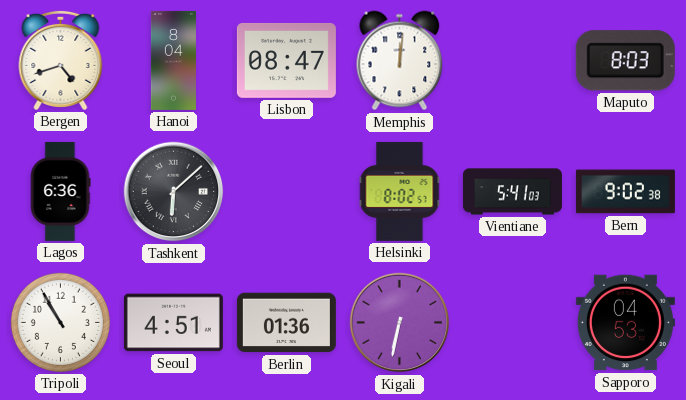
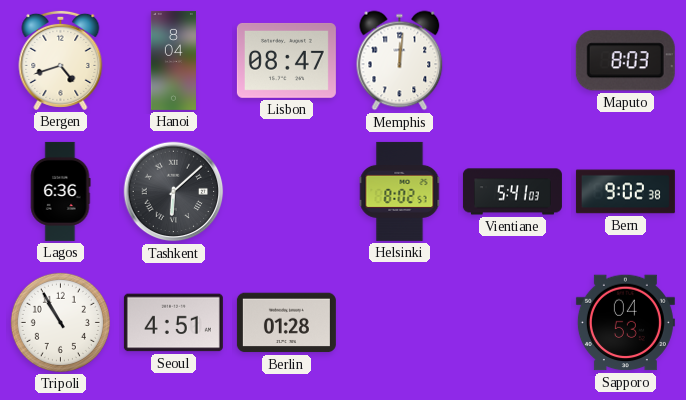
Berlin: 01:36 -> 01:28
Kigali: 6:32 -> none
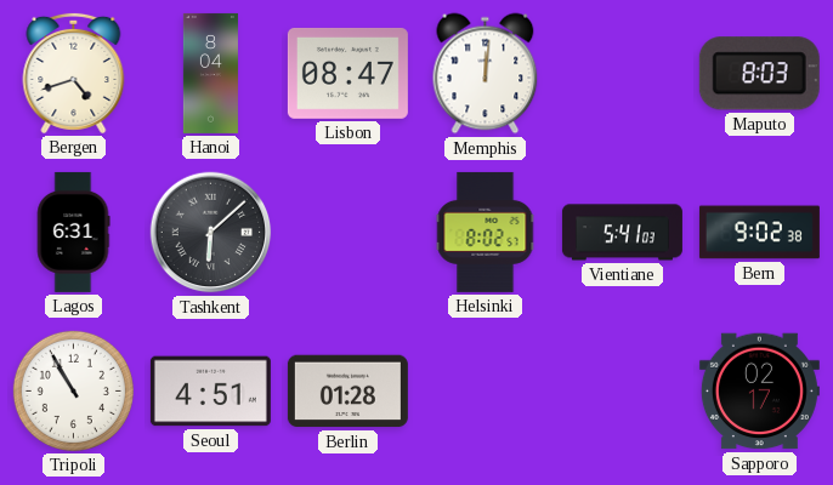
Lagos: 6:36 -> 6:31
Sapporo: 04:53 -> 02:17
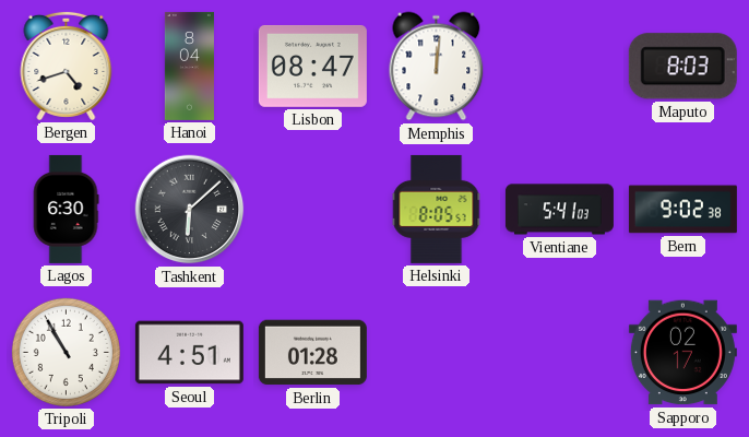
Lagos: 6:31 -> 6:30
Helsinki: 8:02 -> 8:05
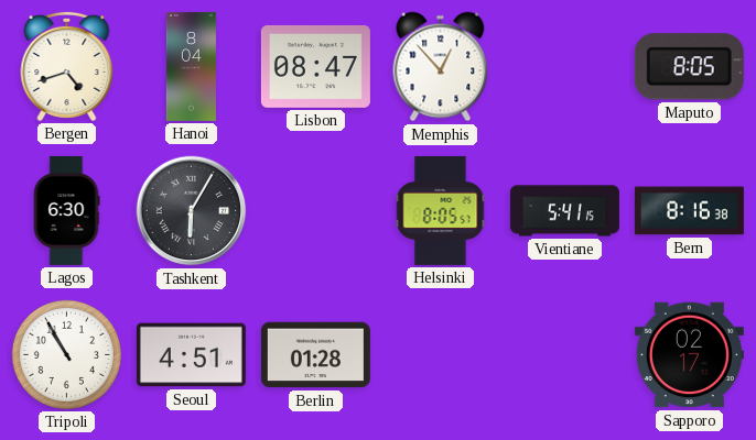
Memphis: 12:01 -> 12:53
Maputo: 8:03 -> 8:05
Tashkent: 6:08 -> 6:05
Vientiane: 5:41:03 -> 5:41:15
Bern: 9:02 -> 8:16
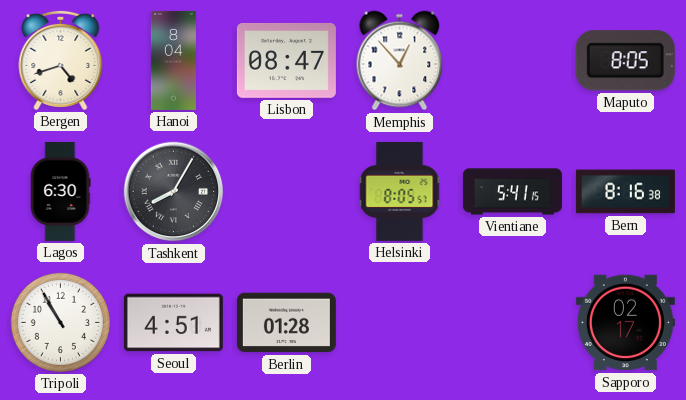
Tashkent: 6:05 -> 8:05
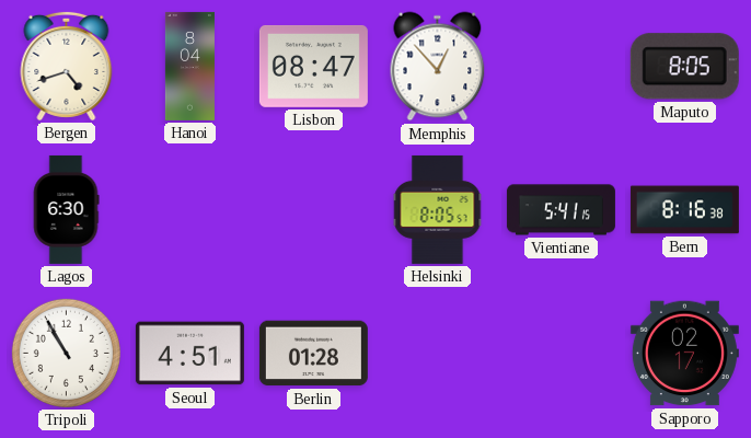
Tashkent: 8:05 -> none
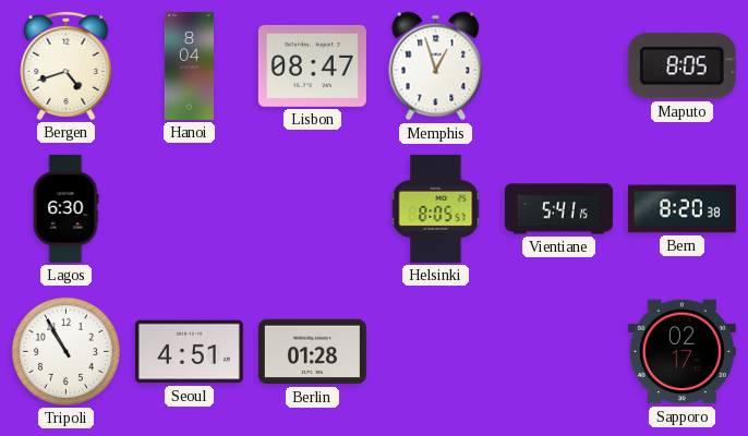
Memphis: 12:53 -> 12:57
Bern: 8:16 -> 8:20
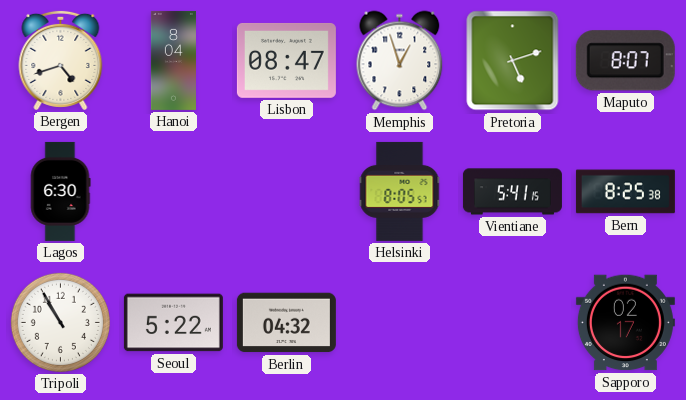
Pretoria: none -> 5:12
Maputo: 8:05 -> 8:07
Bern: 8:20 -> 8:25
Seoul: 4:51 -> 5:22
Berlin: 01:28 -> 04:32
